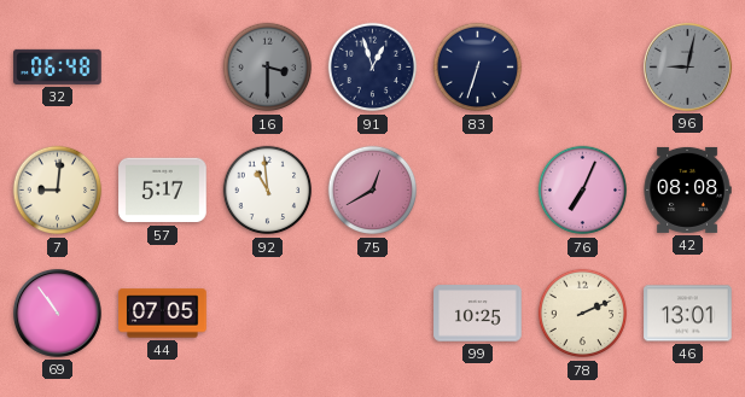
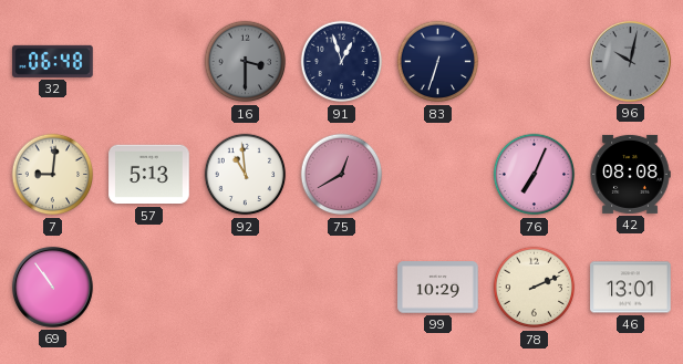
96: 9:02 -> 10:02
57: 5:17 -> 5:13
44: 07:05 -> none
99: 10:25 -> 10:29
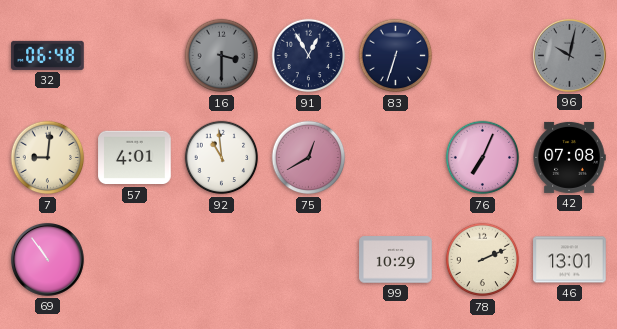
91: 12:57 -> 12:55
57: 5:13 -> 4:01
42: 08:08 -> 07:08
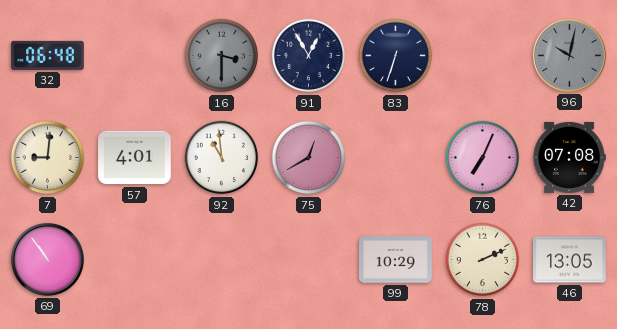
46: 13:01 -> 13:05
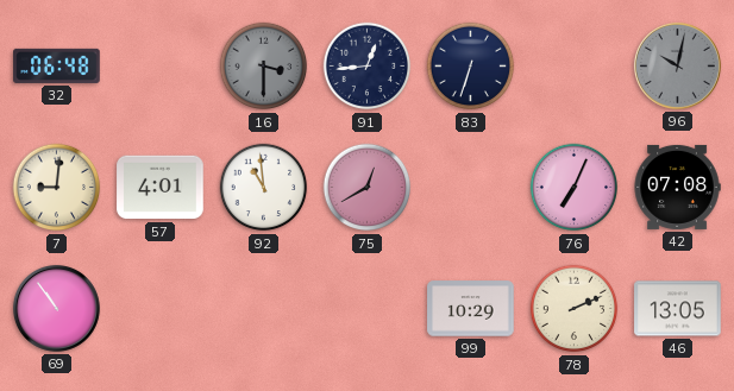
91: 12:55 -> 12:44
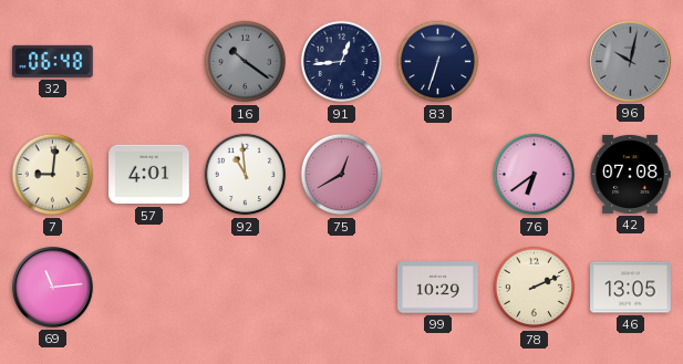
16: 3:30 -> 10:21
76: 7:04 -> 6:39
69: 10:54 -> 11:14
